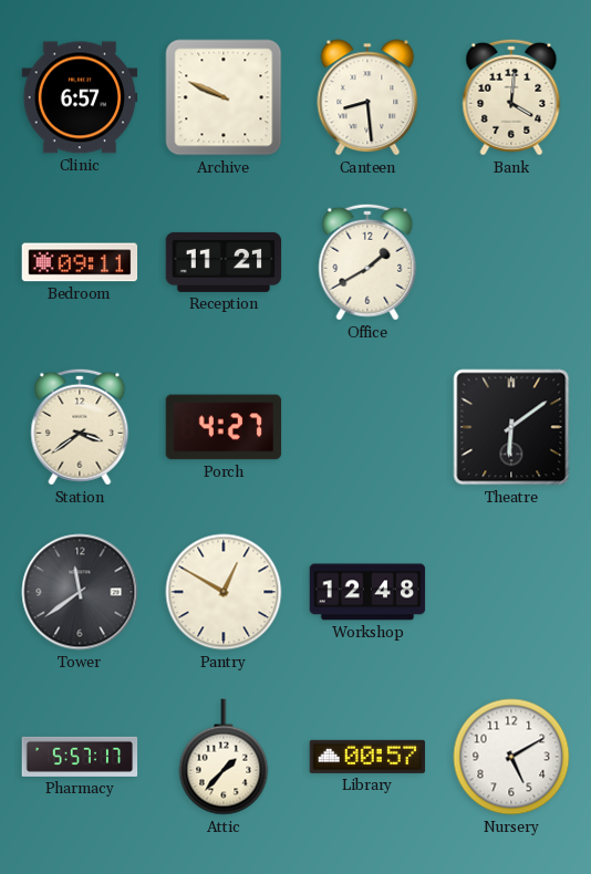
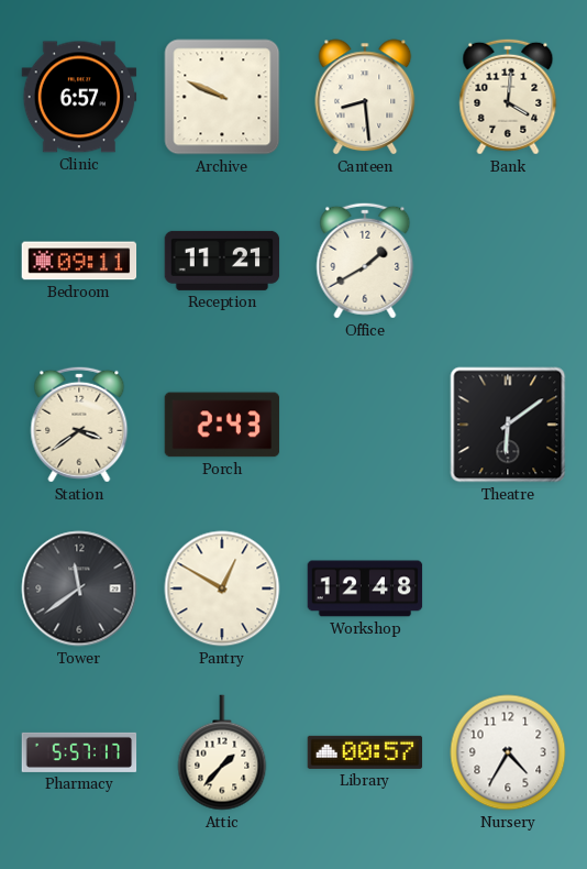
Porch: 4:27 -> 2:43
Nursery: 5:10 -> 4:35
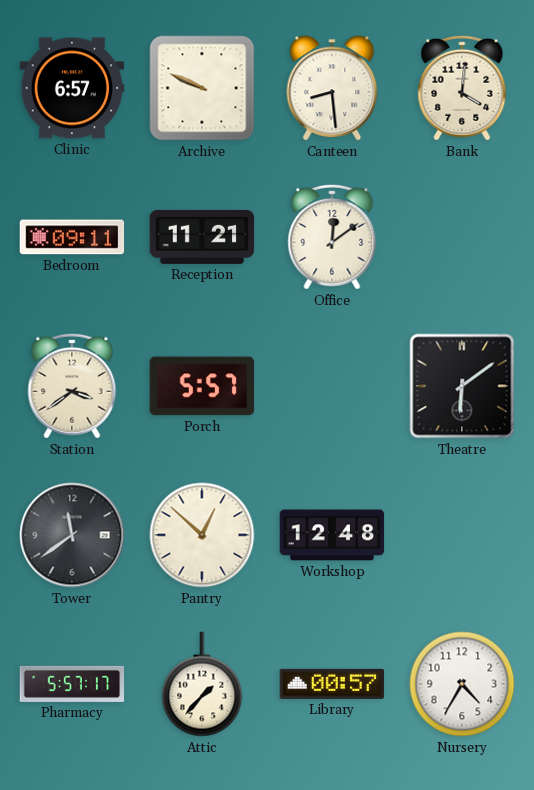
Office: 1:40 -> 12:09
Porch: 2:43 -> 5:57
Pantry: 12:50 -> 12:52
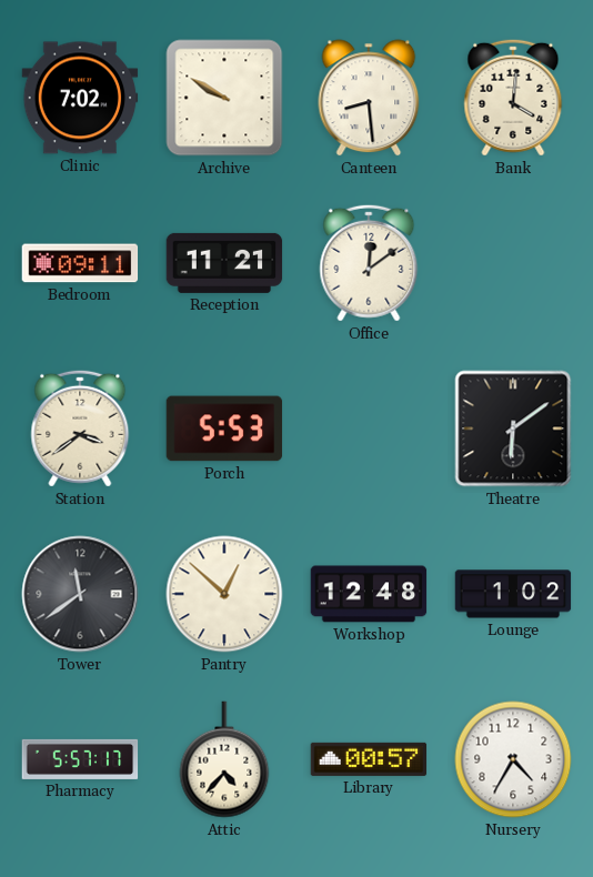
Clinic: 6:57 -> 7:02
Archive: 9:49 -> 9:50
Porch: 5:57 -> 5:53
Lounge: none -> 1:02
Attic: 1:37 -> 4:37
